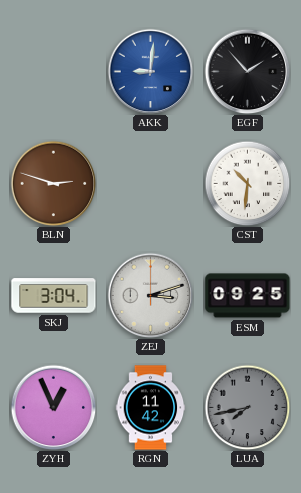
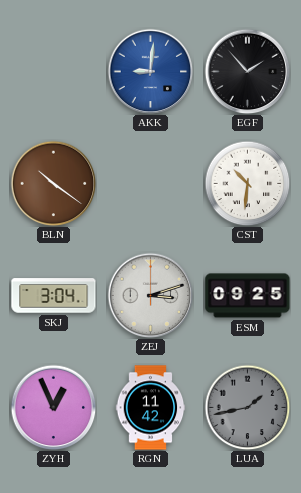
BLN: 2:48 -> 10:21
LUA: 7:43 -> 1:43
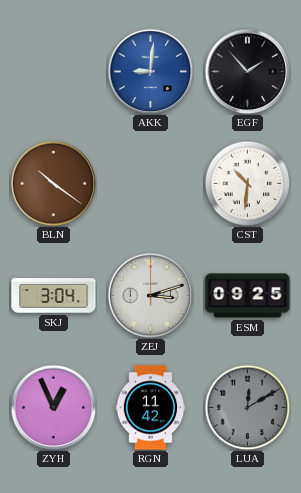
LUA: 1:43 -> 12:10
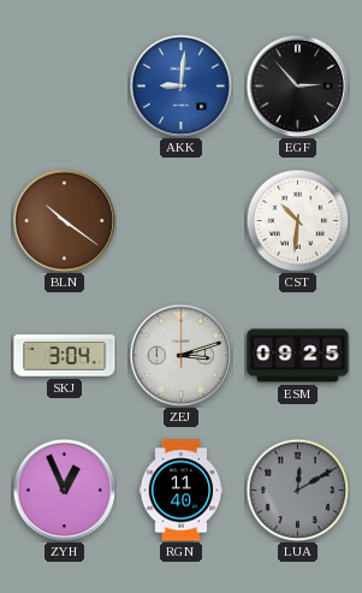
EGF: 1:53 -> 2:53
RGN: 11:42 -> 11:40
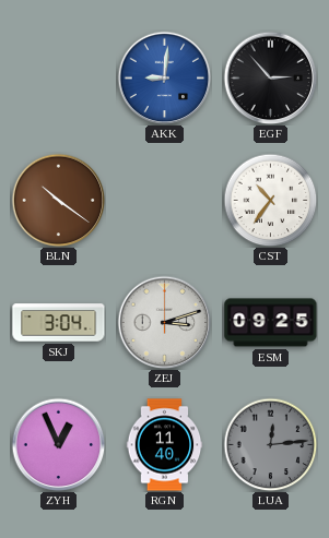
CST: 10:31 -> 10:36
LUA: 12:10 -> 12:14
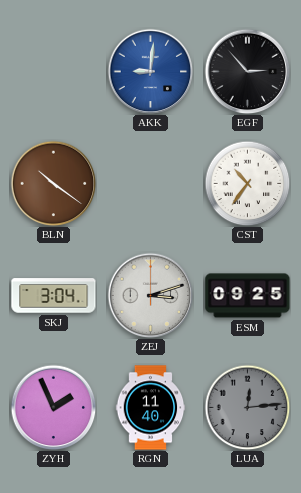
ZYH: 12:56 -> 1:56
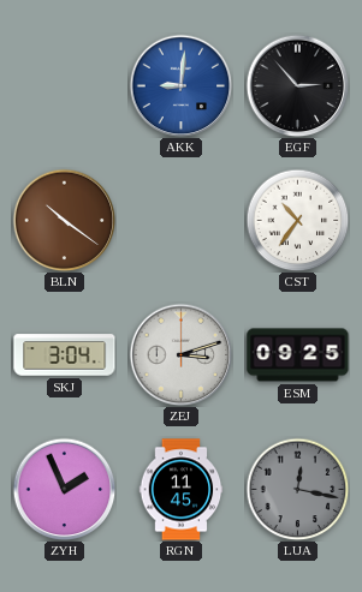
RGN: 11:40 -> 11:45
LUA: 12:14 -> 12:17
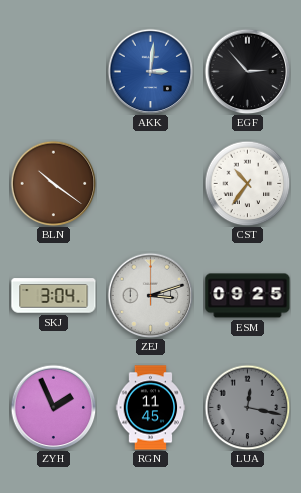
AKK: 9:01 -> 3:01
